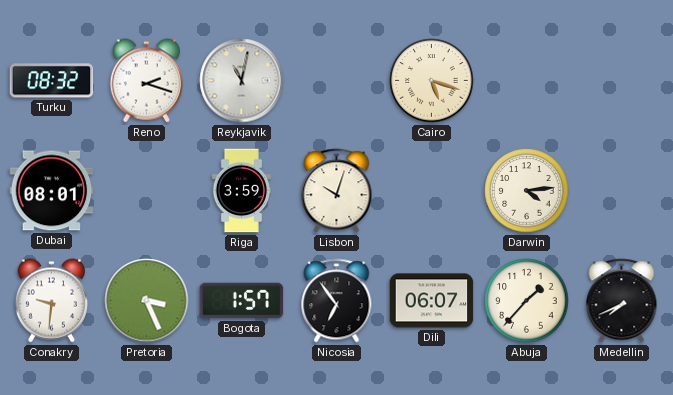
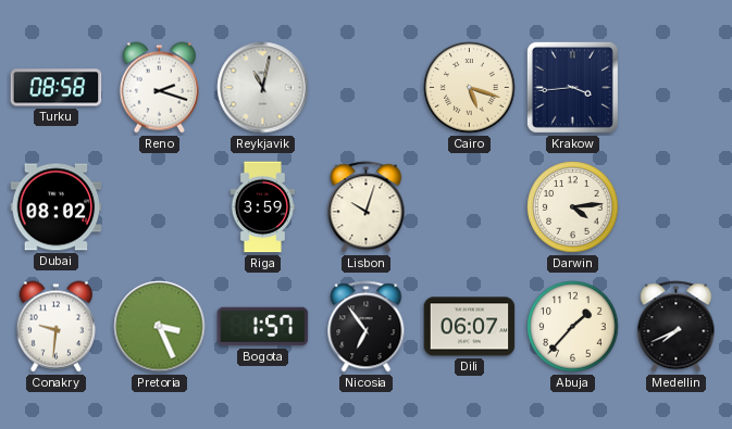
Turku: 08:32 -> 08:58
Krakow: none -> 3:44
Dubai: 08:01 -> 08:02
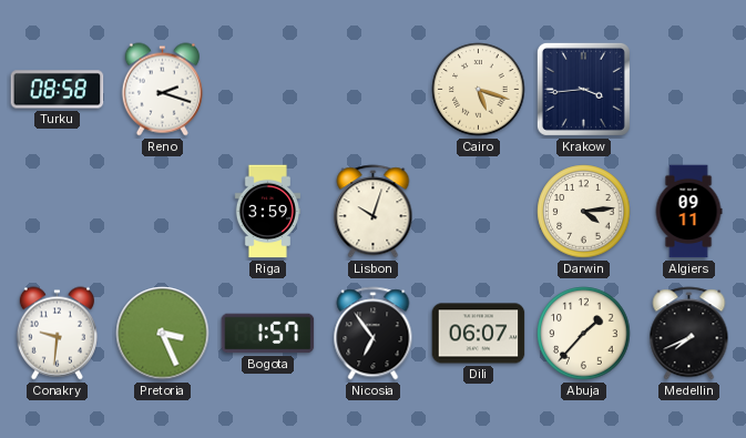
Reykjavik: 11:02 -> none
Dubai: 08:02 -> none
Algiers: none -> 09:11
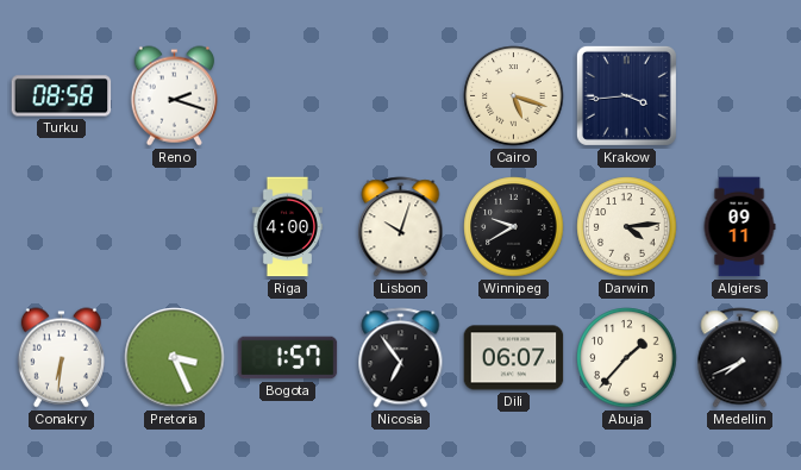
Riga: 3:59 -> 4:00
Winnipeg: none -> 9:40
Conakry: 9:31 -> 6:31
